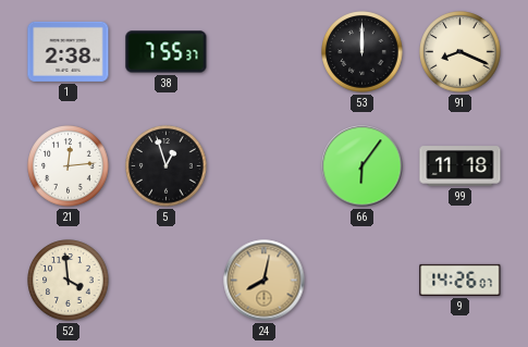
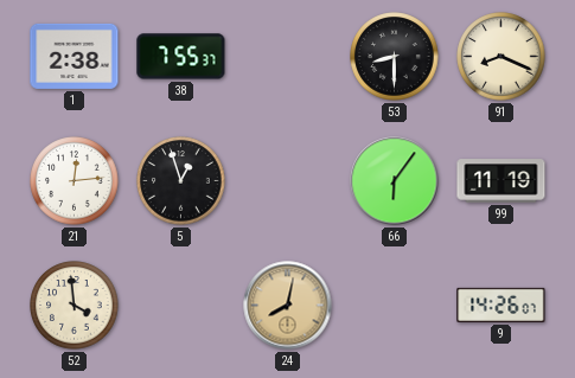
53: 12:00 -> 8:30
99: 11:18 -> 11:19
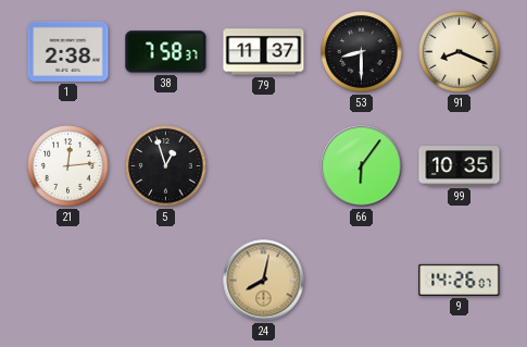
38: 7:55 -> 7:58
79: none -> 11:37
99: 11:19 -> 10:35
52: 3:59 -> none
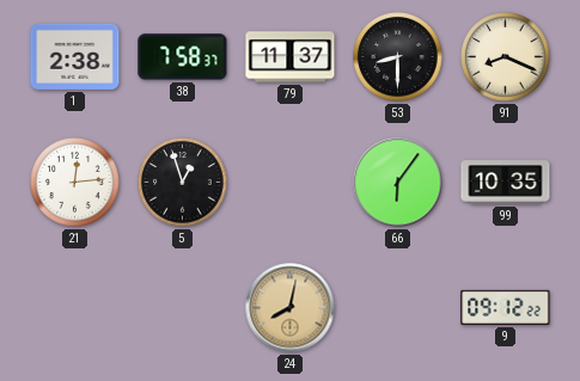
9: 14:26 -> 09:12
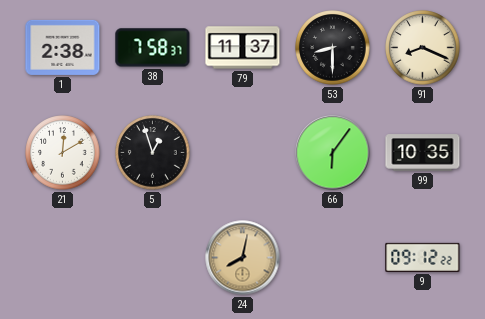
21: 12:14 -> 12:10
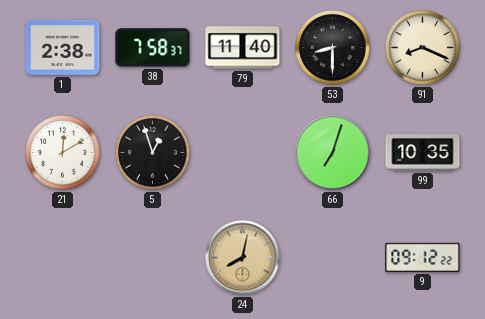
79: 11:37 -> 11:40
66: 6:06 -> 7:03
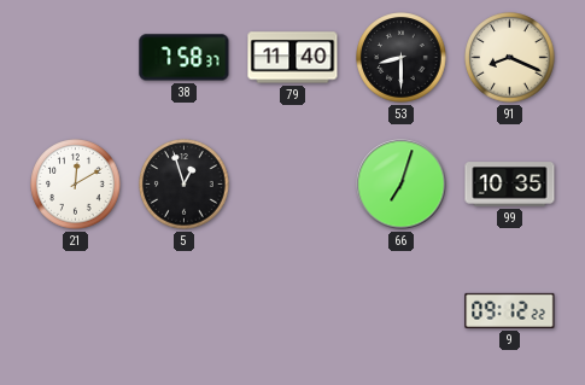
1: 2:38 -> none
24: 8:02 -> none
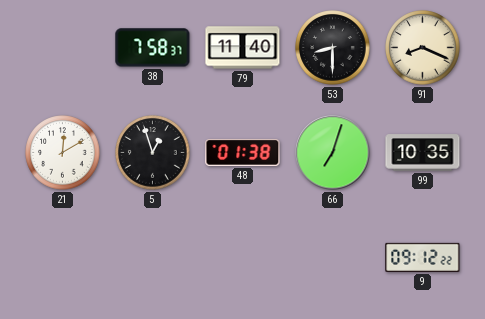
48: none -> 01:38
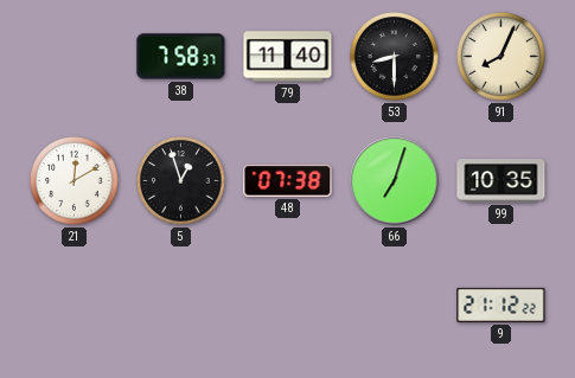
91: 8:19 -> 8:04
48: 01:38 -> 07:38
9: 09:12 -> 21:12
